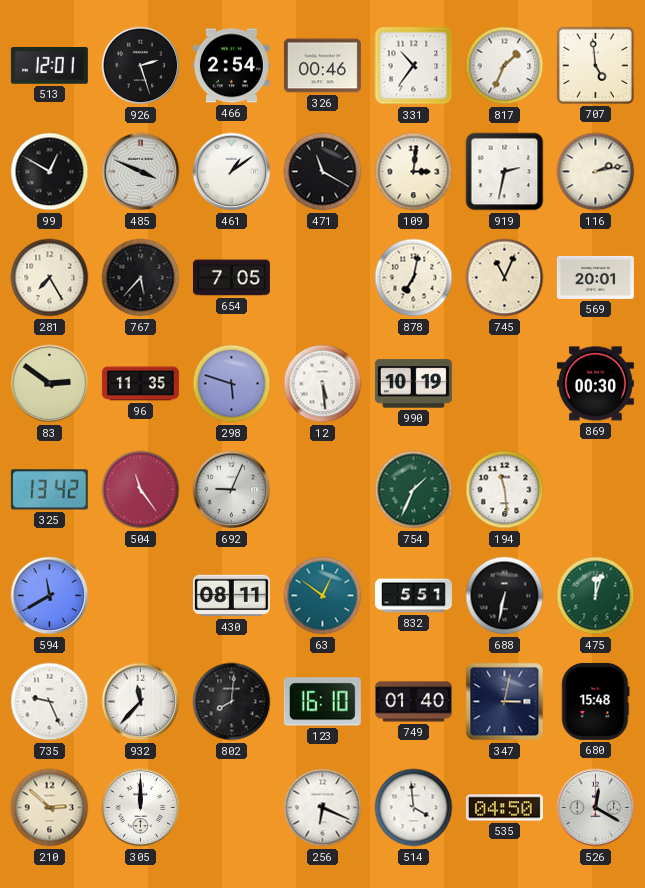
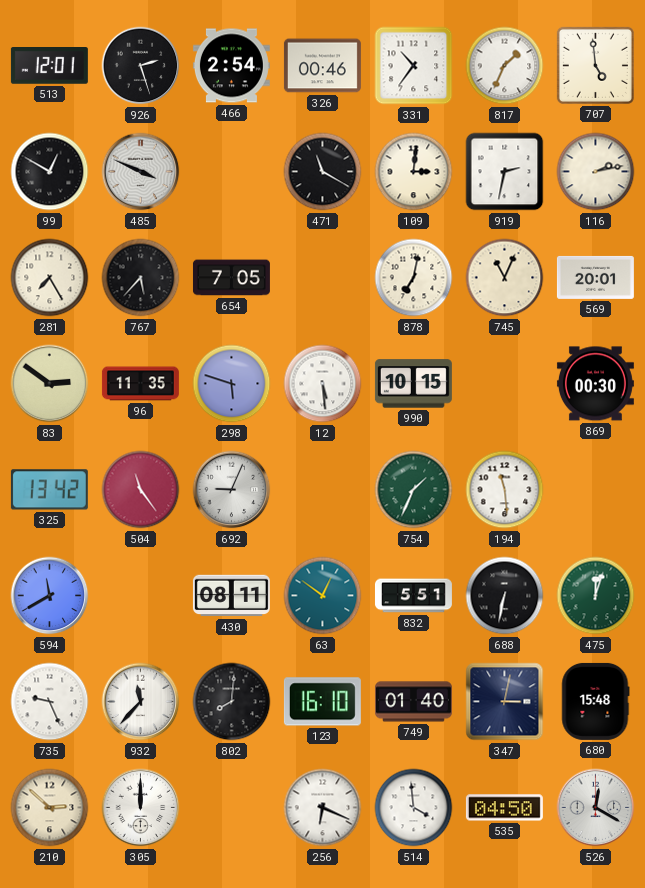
461: 1:09 -> none
990: 10:19 -> 10:15
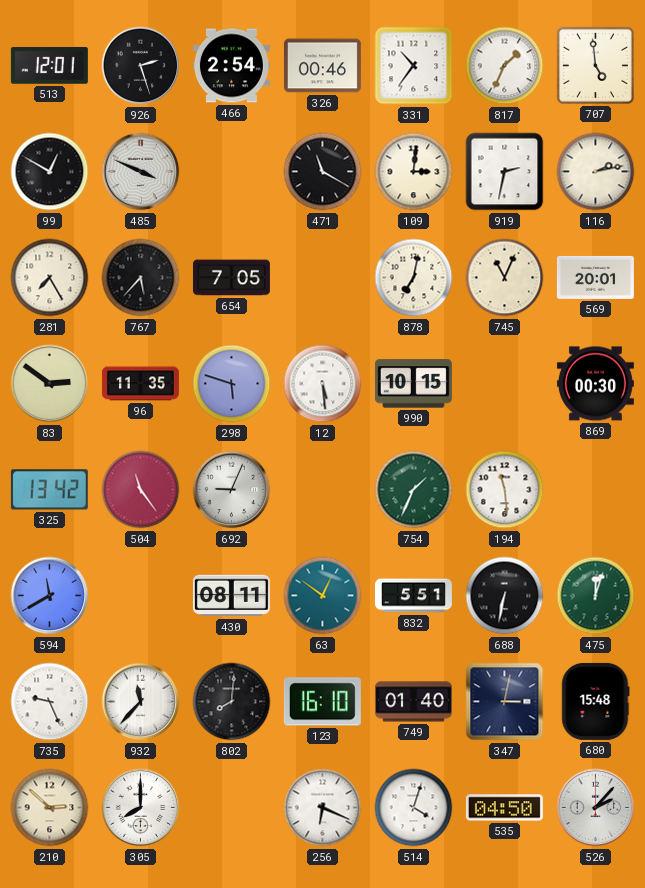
305: 12:00 -> 8:00
514: 3:59 -> 4:03
526: 12:20 -> 2:07
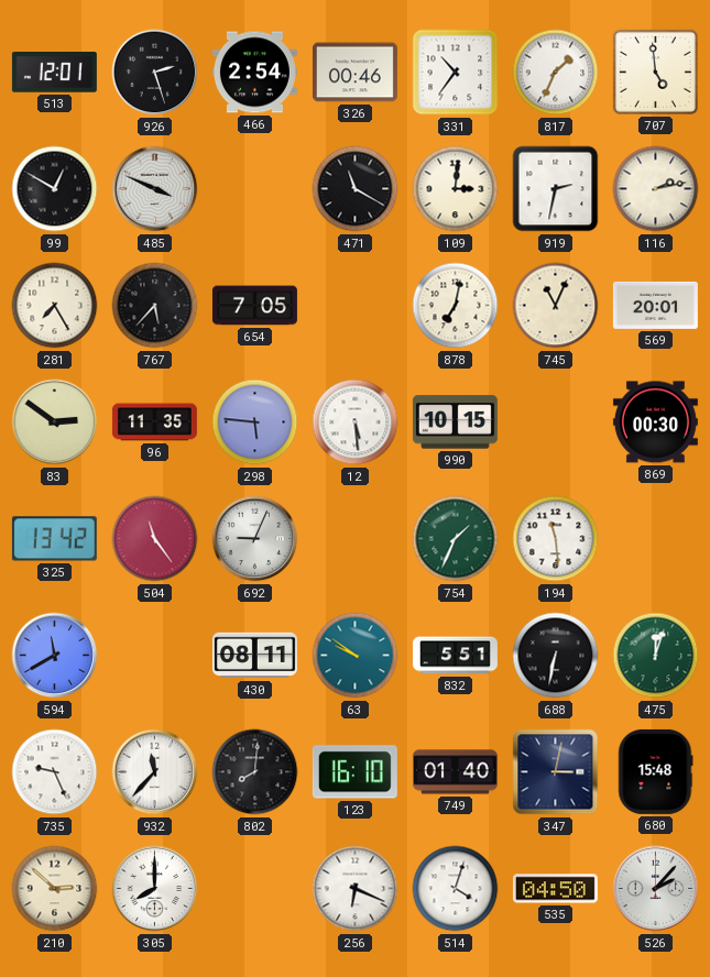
298: 5:48 -> 5:46
63: 12:51 -> 9:51
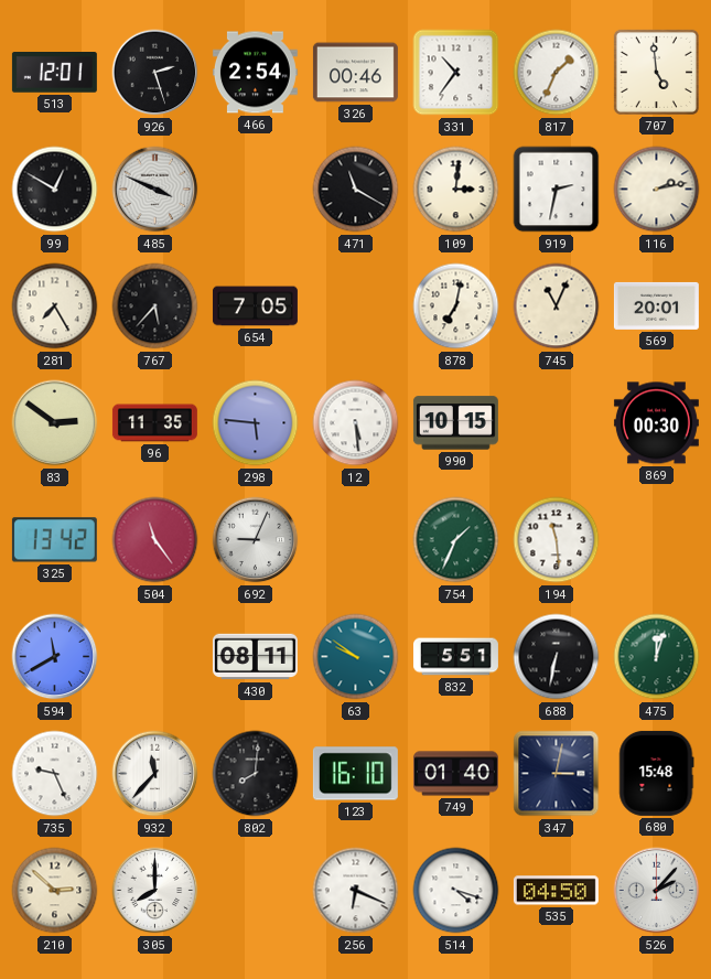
514: 4:03 -> 4:18
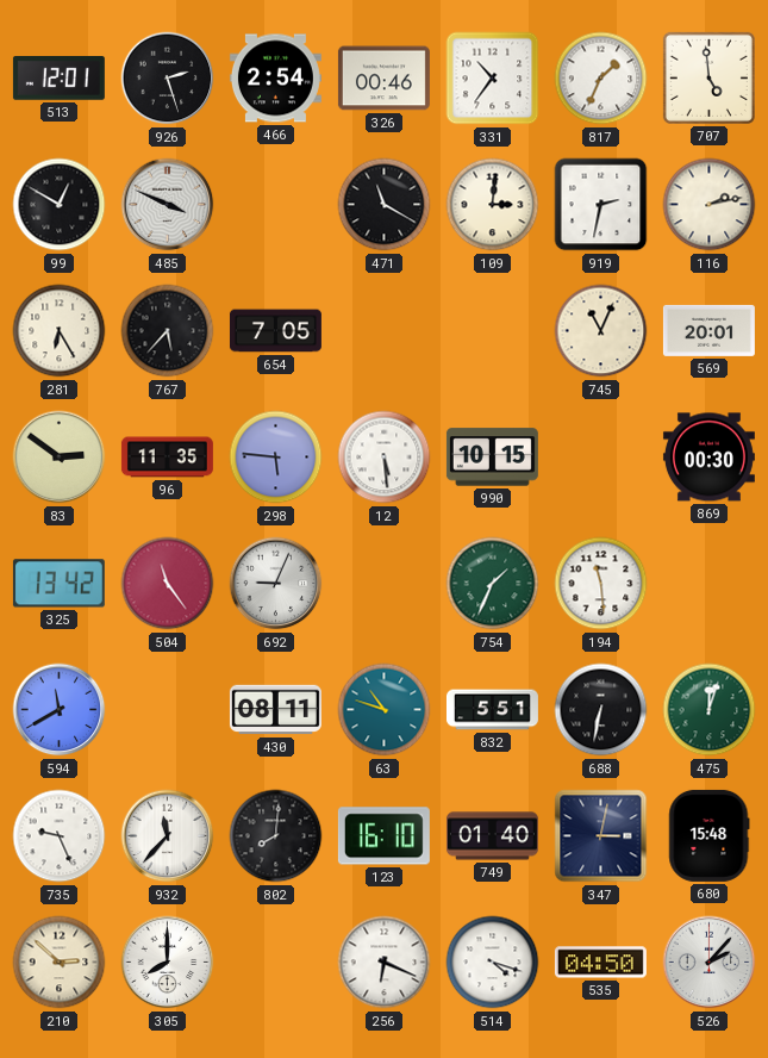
281: 7:25 -> 6:25
878: 7:02 -> none
63: 9:51 -> 10:48
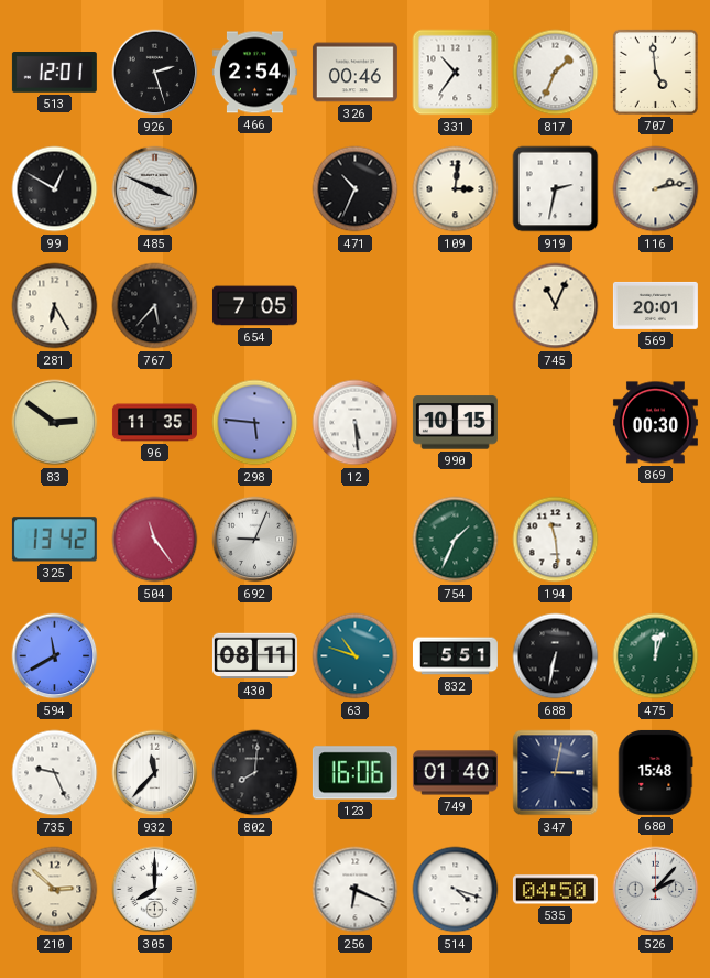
471: 11:20 -> 10:34
123: 16:10 -> 16:06
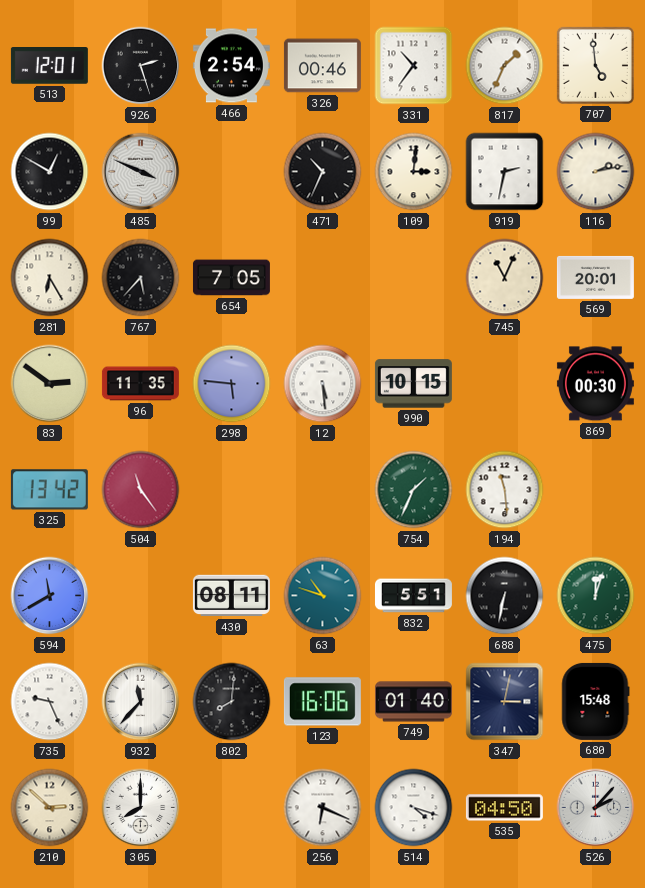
692: 9:04 -> none
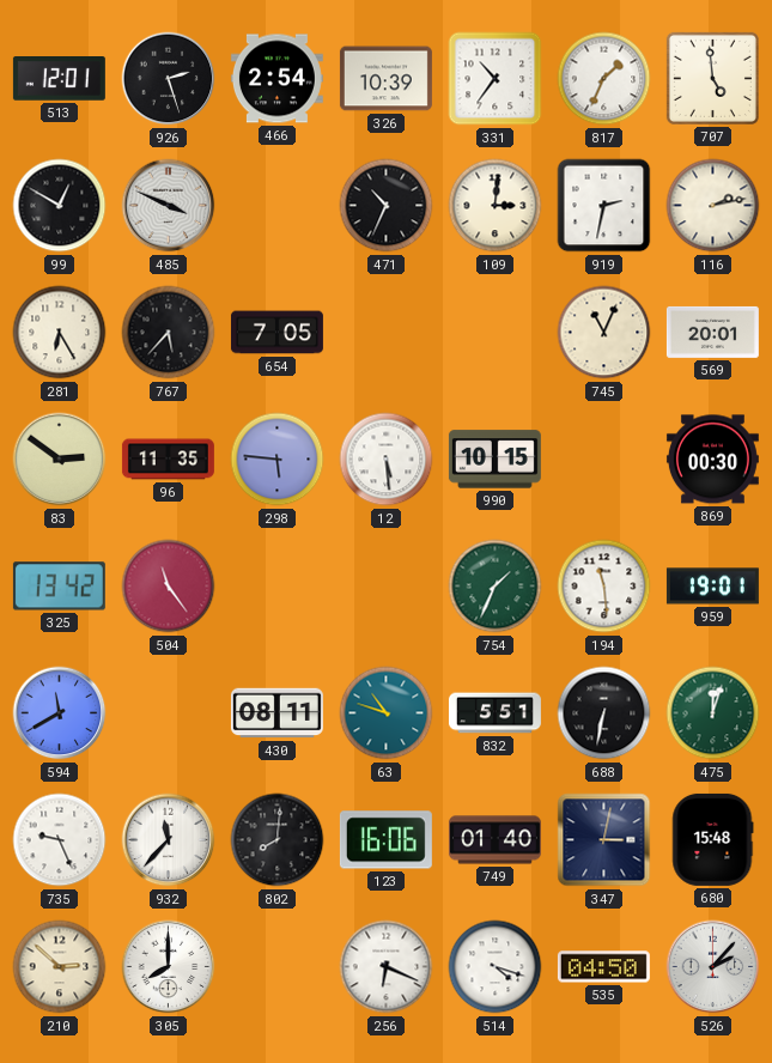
326: 00:46 -> 10:39
959: none -> 19:01
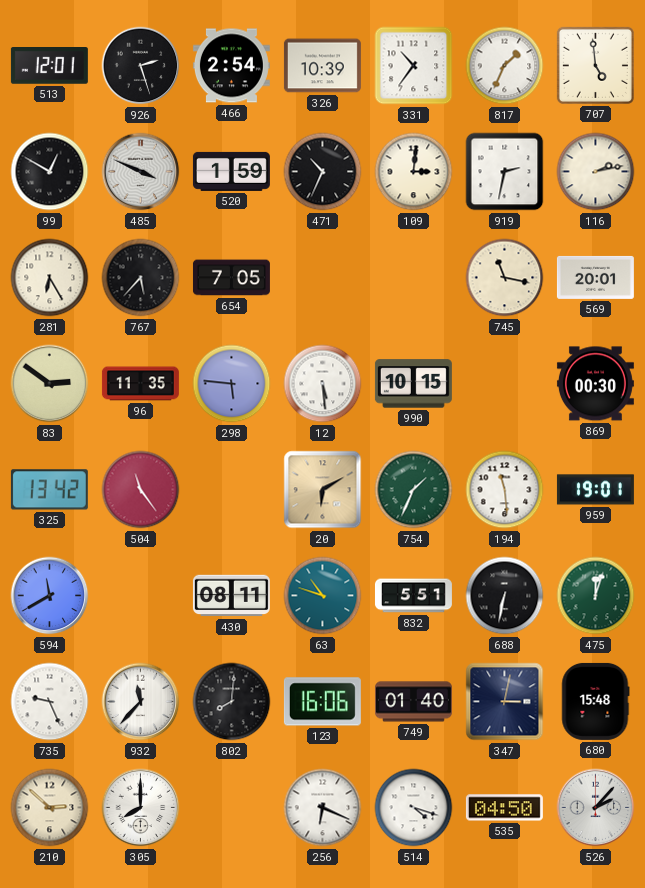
520: none -> 1:59
745: 11:04 -> 11:17
20: none -> 6:10
